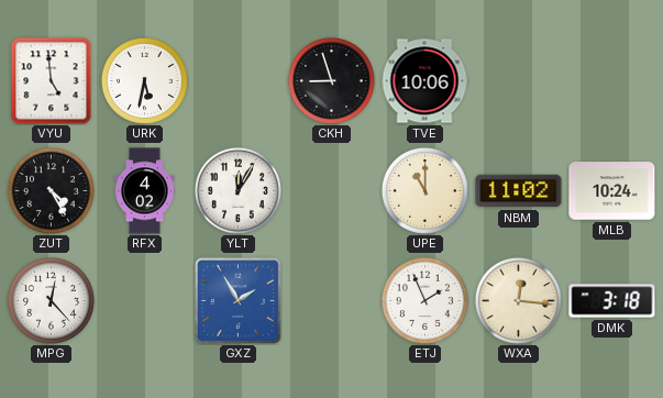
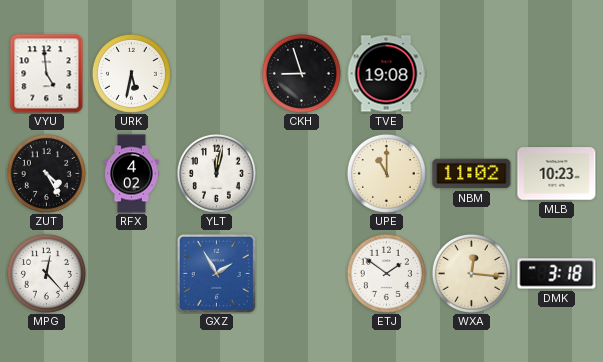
TVE: 10:06 -> 19:08
YLT: 12:05 -> 12:02
MLB: 10:24 -> 10:23
ETJ: 1:56 -> 1:51
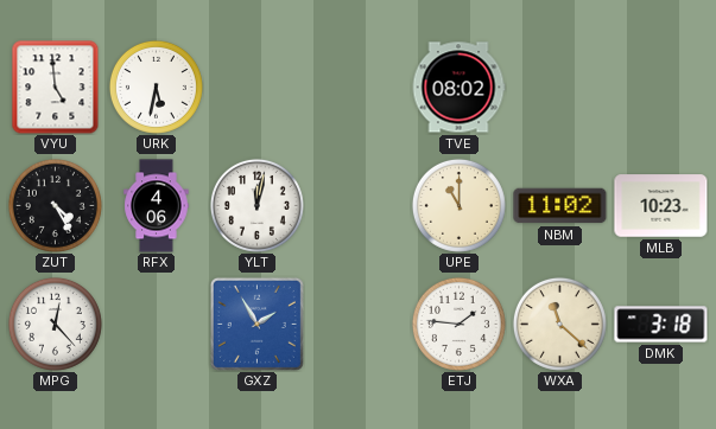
CKH: 8:57 -> none
TVE: 19:08 -> 08:02
RFX: 4:02 -> 4:06
ETJ: 1:51 -> 1:46
WXA: 12:16 -> 11:22
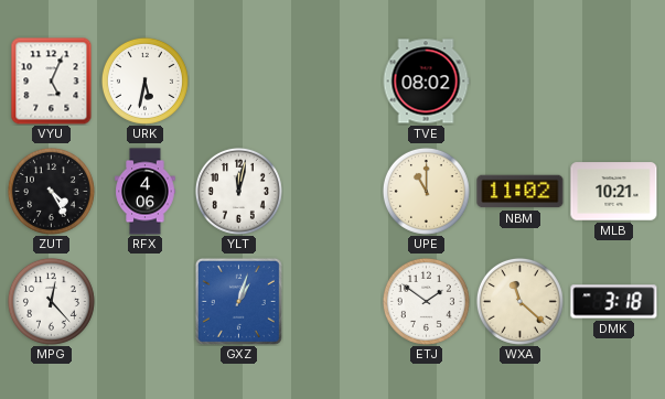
VYU: 4:59 -> 5:04
MLB: 10:23 -> 10:21
GXZ: 1:55 -> 1:03
ETJ: 1:46 -> 1:51
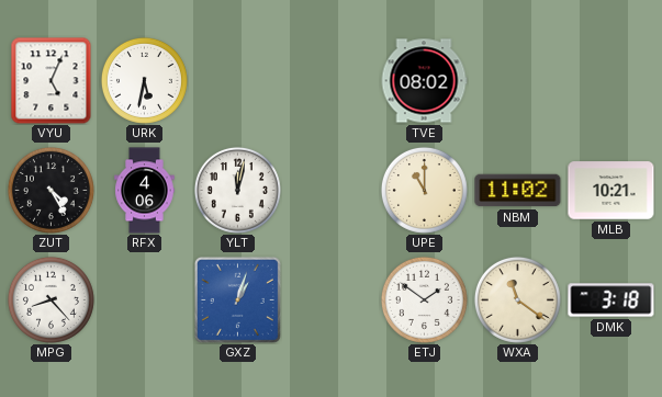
MPG: 12:23 -> 8:23
WXA: 11:22 -> 11:21
